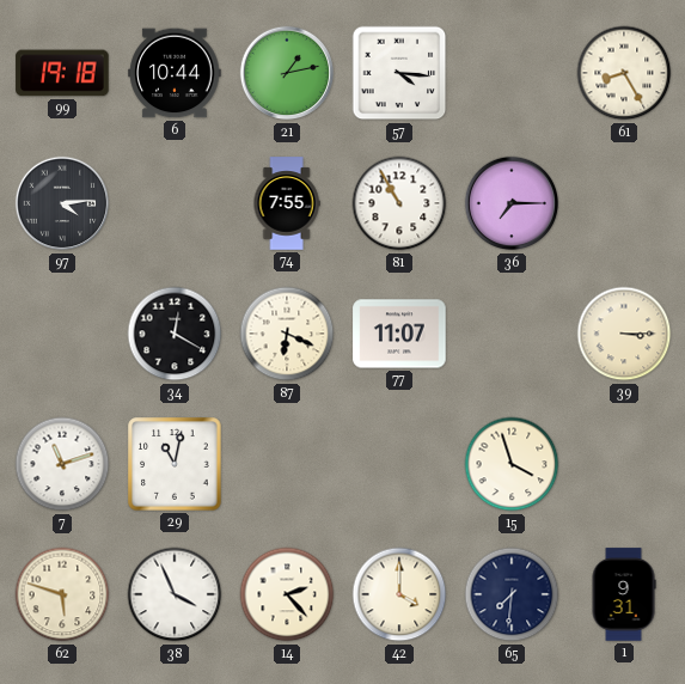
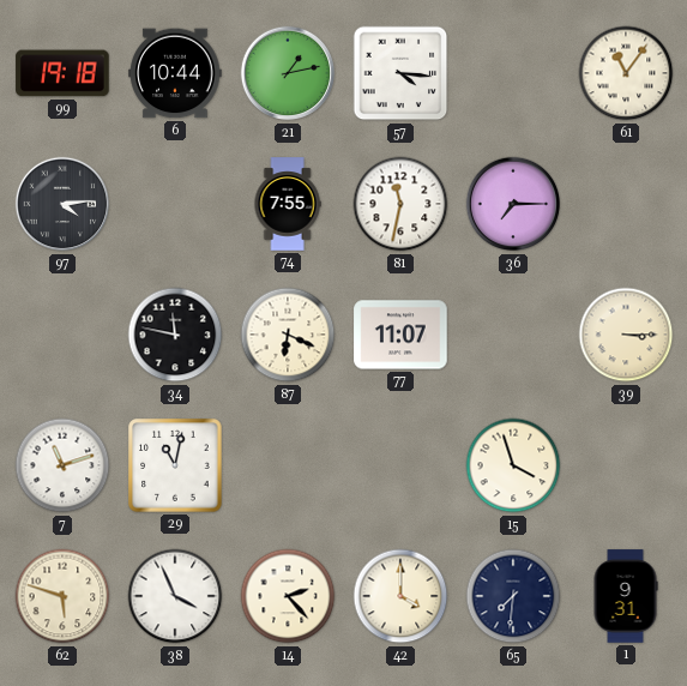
61: 8:25 -> 11:06
81: 10:55 -> 11:32
34: 12:20 -> 11:47
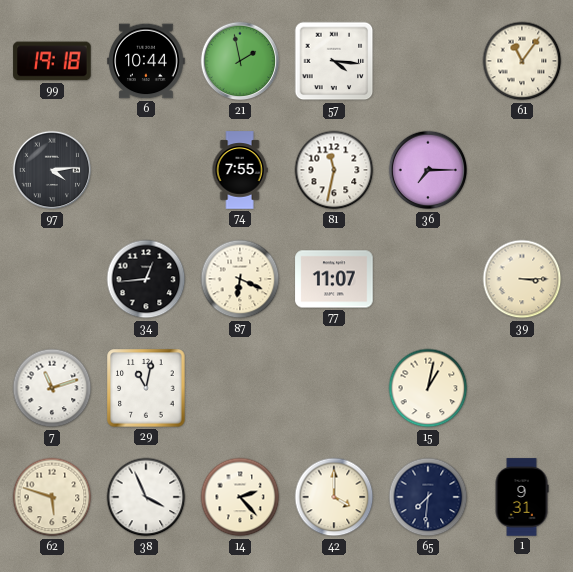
21: 1:13 -> 1:58
34: 11:47 -> 12:44
15: 3:57 -> 1:02
